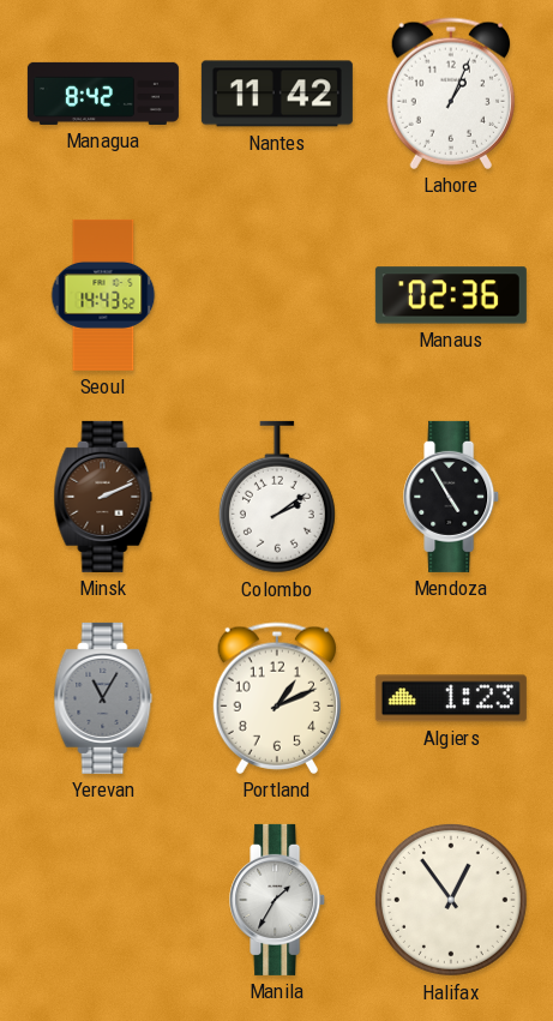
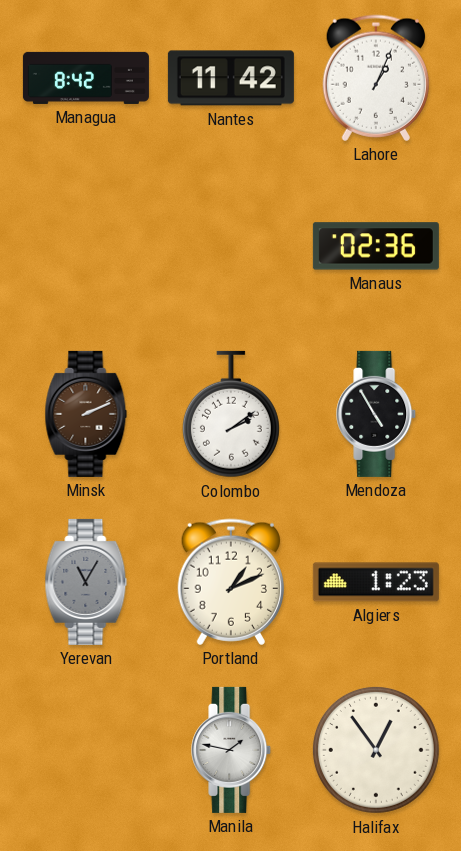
Seoul: 14:43 -> none
Manila: 1:35 -> 1:47
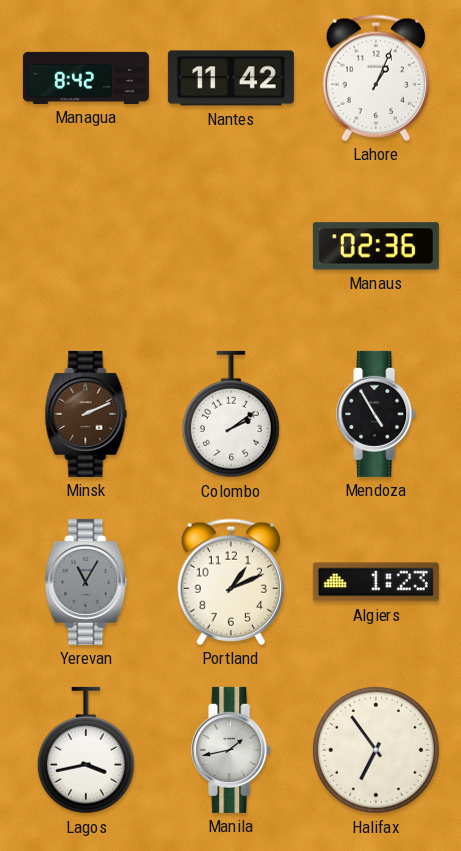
Lagos: none -> 3:43
Manila: 1:47 -> 1:43
Halifax: 12:54 -> 6:54
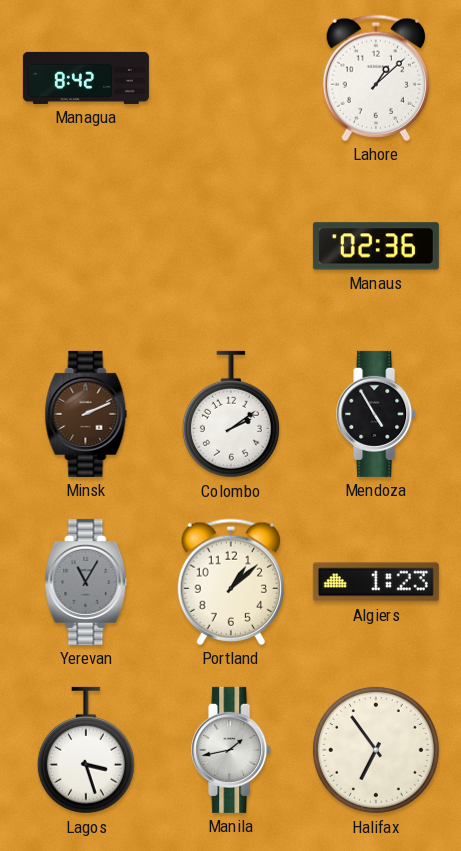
Nantes: 11:42 -> none
Lahore: 1:04 -> 1:08
Portland: 1:11 -> 1:08
Lagos: 3:43 -> 3:27
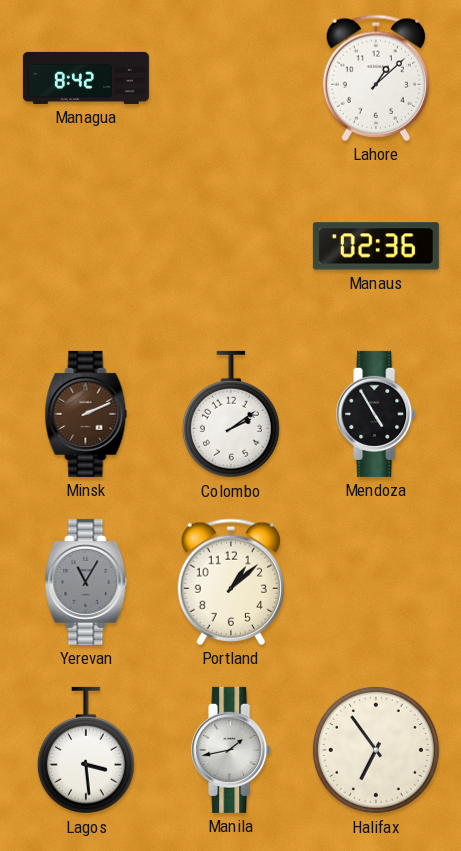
Algiers: 1:23 -> none
Lagos: 3:27 -> 3:29
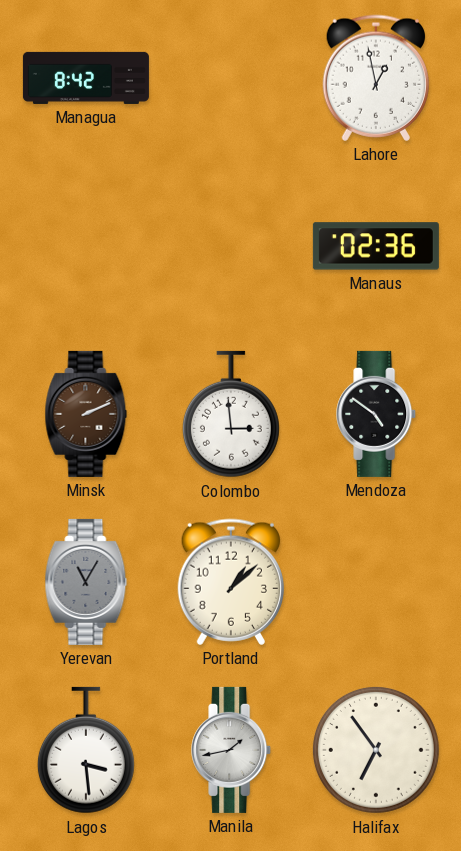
Lahore: 1:08 -> 12:58
Colombo: 2:09 -> 2:59
Mendoza: 4:55 -> 4:51
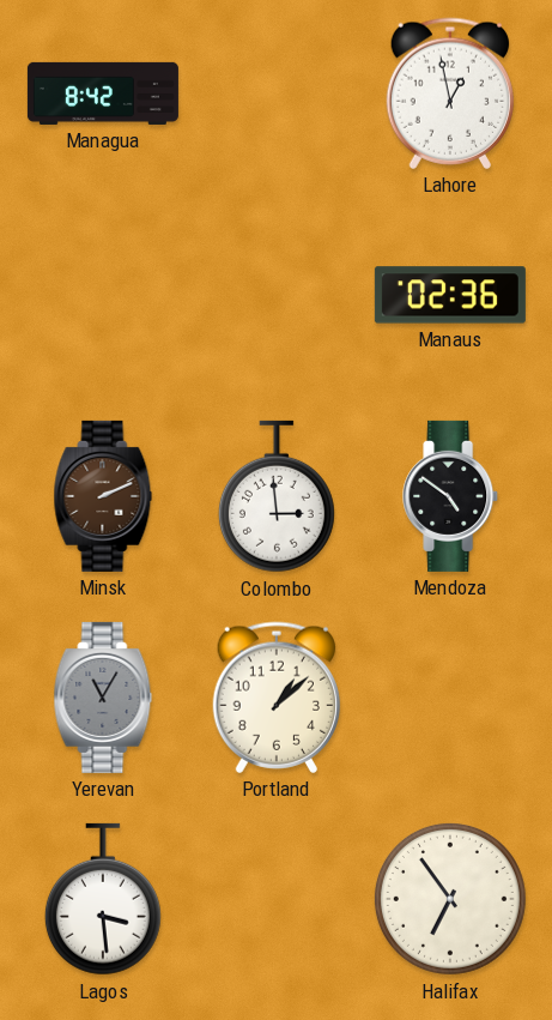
Manila: 1:43 -> none
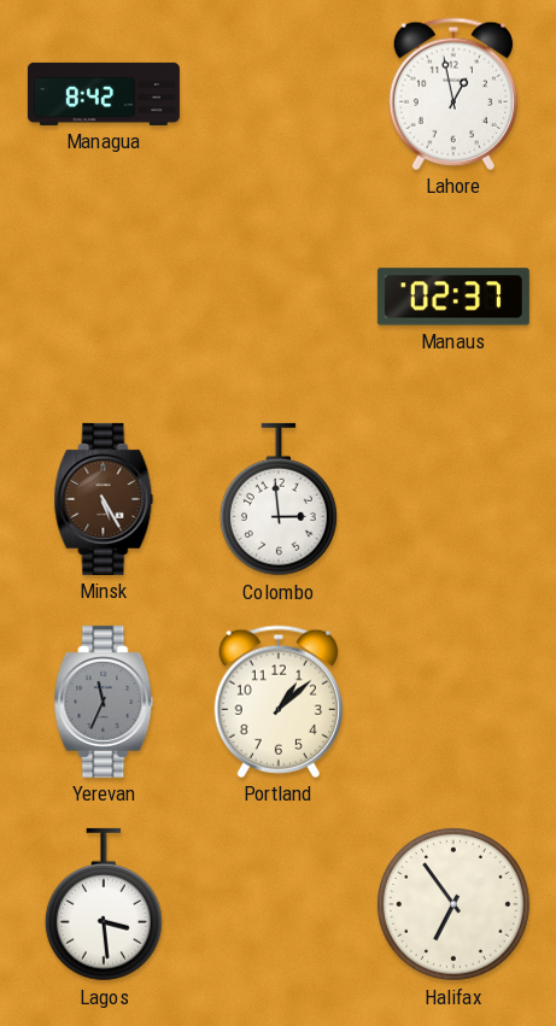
Manaus: 02:36 -> 02:37
Minsk: 2:11 -> 5:25
Mendoza: 4:51 -> none
Yerevan: 11:05 -> 11:34
